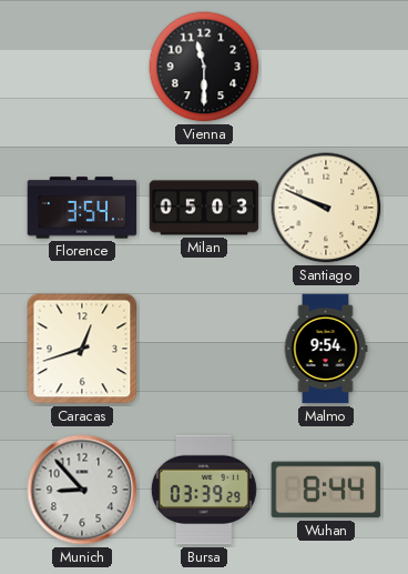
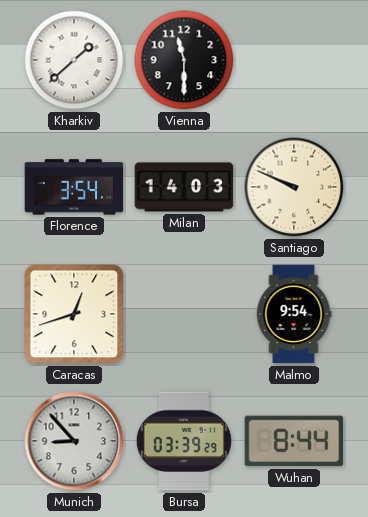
Kharkiv: none -> 1:38
Milan: 05:03 -> 14:03
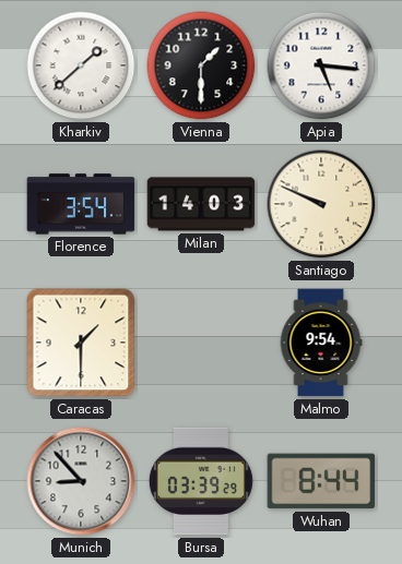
Vienna: 11:30 -> 1:30
Apia: none -> 5:16
Caracas: 12:42 -> 1:30
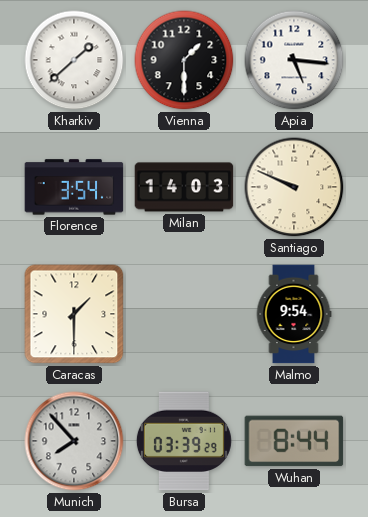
Munich: 8:53 -> 7:53
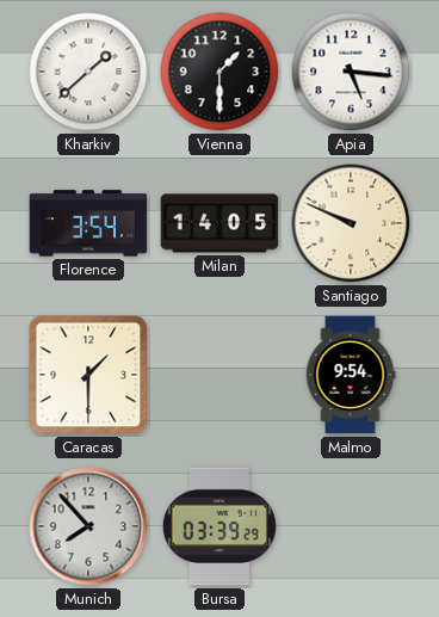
Milan: 14:03 -> 14:05
Wuhan: 8:44 -> none
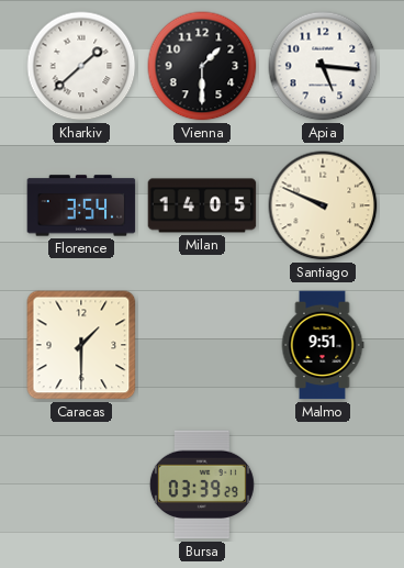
Malmo: 9:54 -> 9:51
Munich: 7:53 -> none
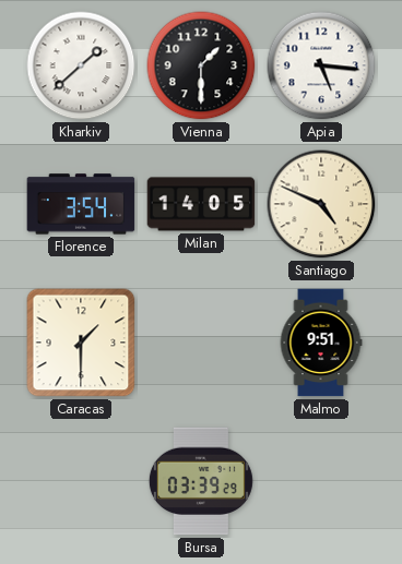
Santiago: 9:49 -> 4:49
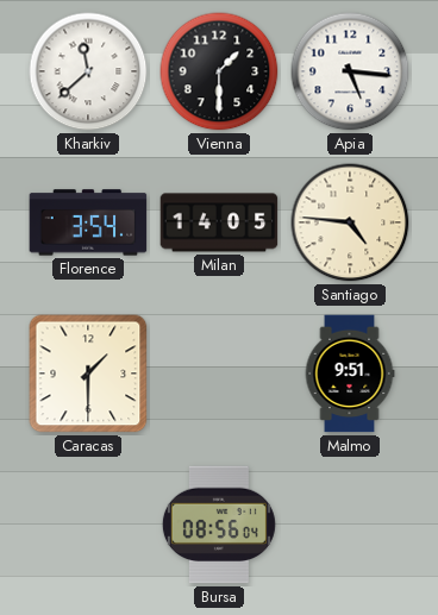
Kharkiv: 1:38 -> 11:38
Santiago: 4:49 -> 4:46
Bursa: 03:39 -> 08:56
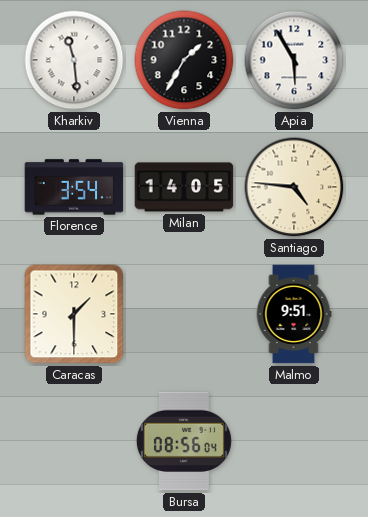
Kharkiv: 11:38 -> 11:29
Vienna: 1:30 -> 1:35
Apia: 5:16 -> 5:55
